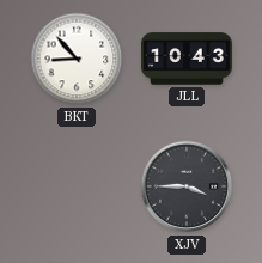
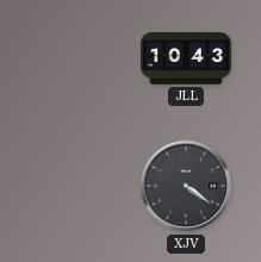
BKT: 8:53 -> none
XJV: 3:45 -> 4:21
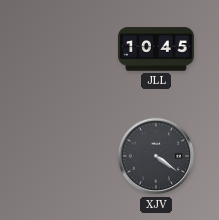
JLL: 10:43 -> 10:45
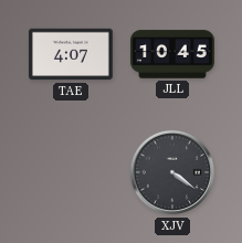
TAE: none -> 4:07
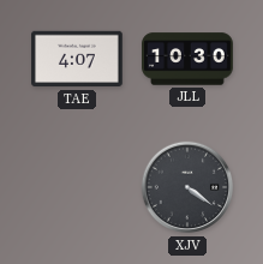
JLL: 10:45 -> 10:30
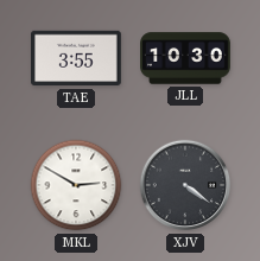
TAE: 4:07 -> 3:55
MKL: none -> 2:50
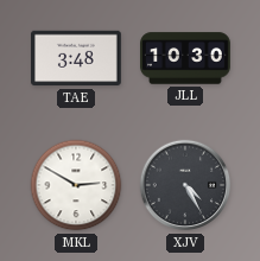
TAE: 3:55 -> 3:48
XJV: 4:21 -> 4:25
